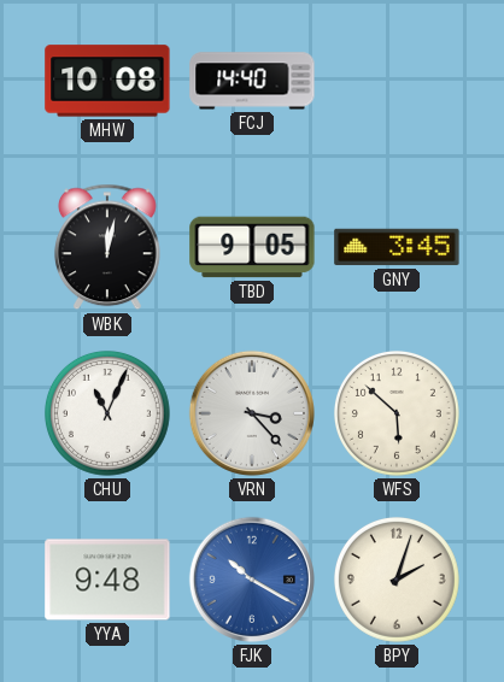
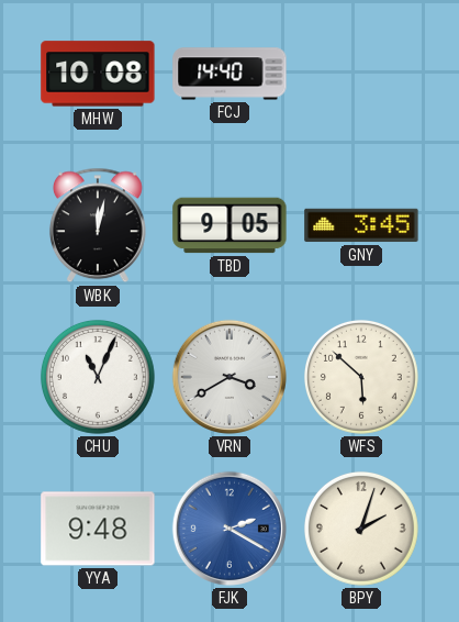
VRN: 3:23 -> 3:40
FJK: 10:20 -> 2:20
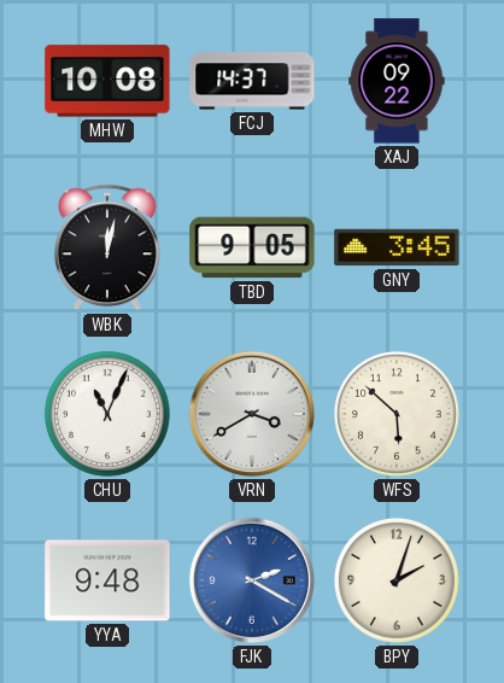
FCJ: 14:40 -> 14:37
XAJ: none -> 09:22
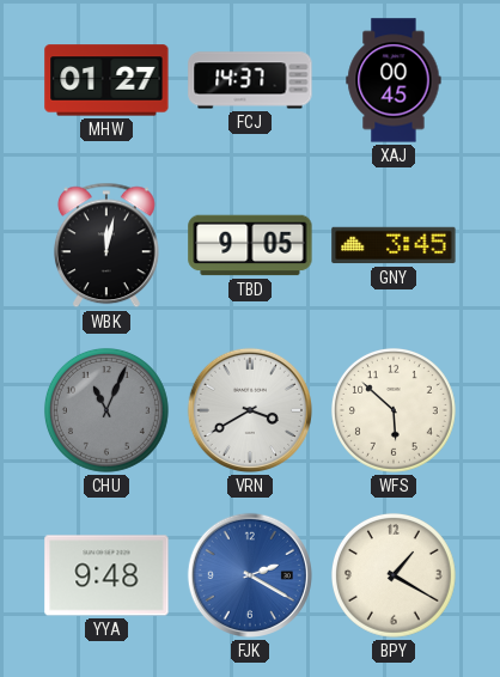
MHW: 10:08 -> 01:27
XAJ: 09:22 -> 00:45
CHU dial: white -> grey
BPY: 2:03 -> 1:20
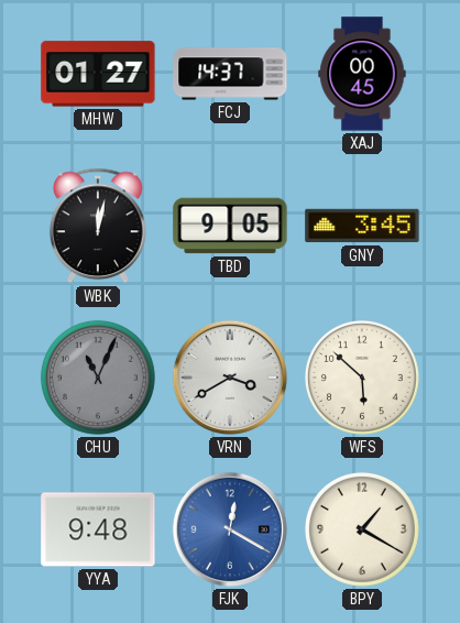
FJK: 2:20 -> 12:20
